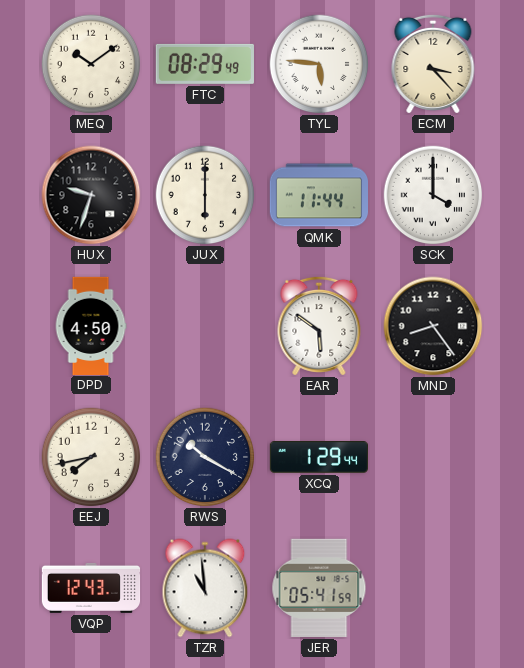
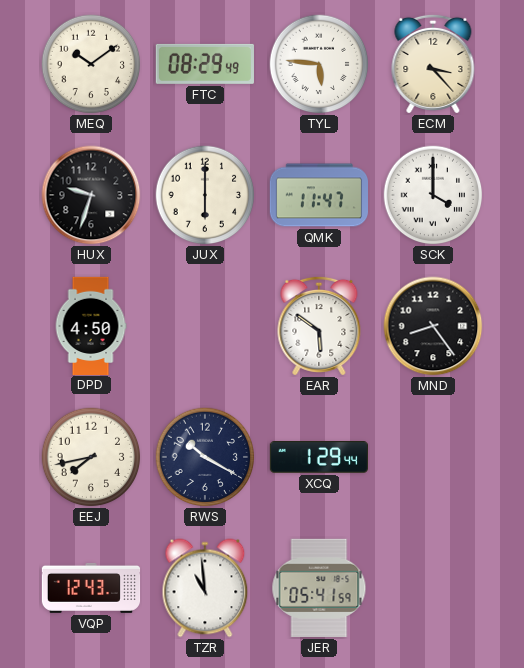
QMK: 11:44 -> 11:47
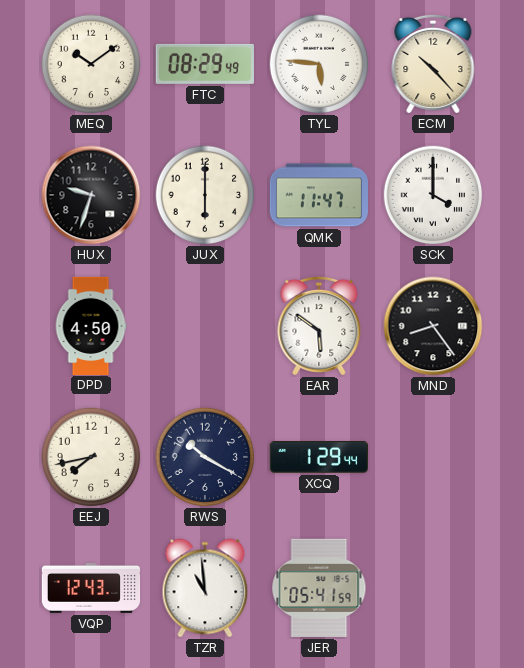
ECM: 3:23 -> 10:23
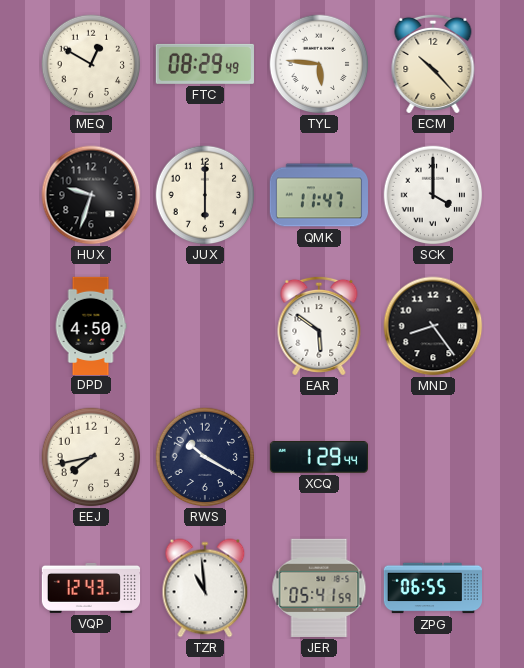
MEQ: 10:09 -> 12:50
ZPG: none -> 06:55
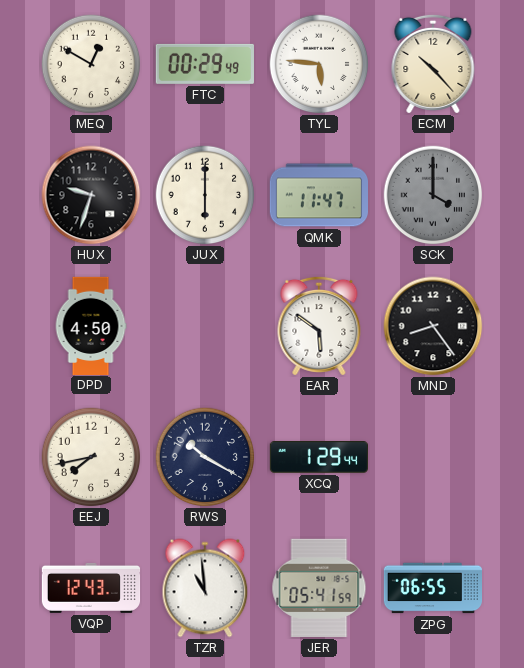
FTC: 08:29 -> 00:29
SCK dial: white -> grey
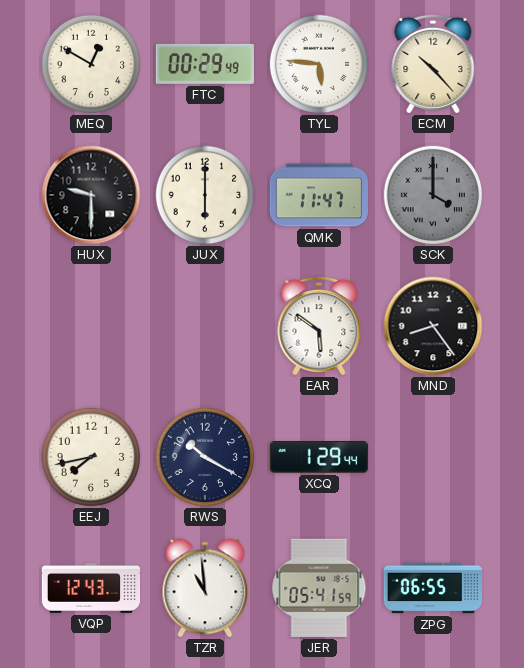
HUX: 9:33 -> 9:30
DPD: 4:50 -> none
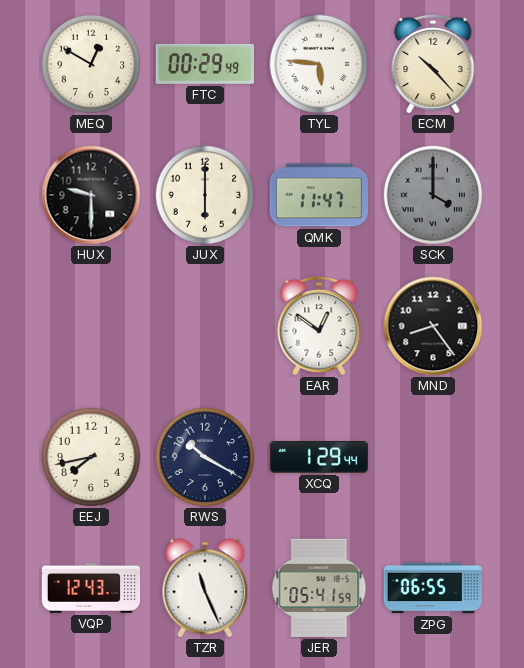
EAR: 5:51 -> 12:51
TZR: 10:59 -> 11:26
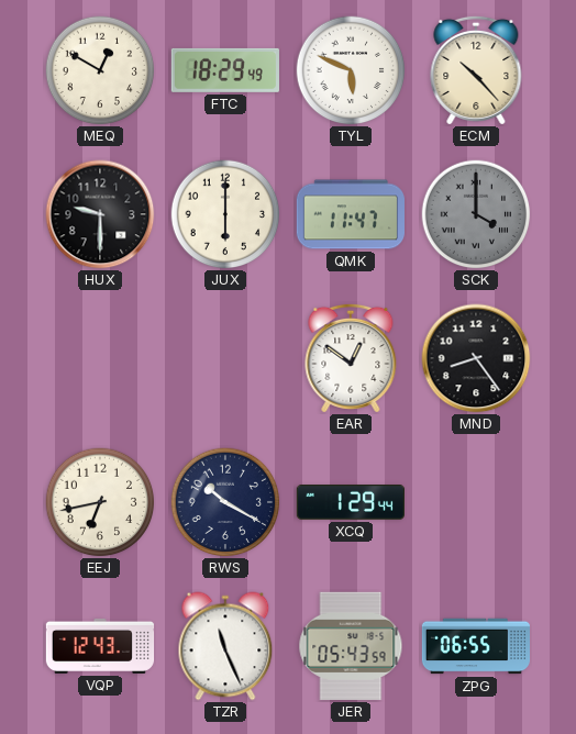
FTC: 00:29 -> 18:29
TYL: 5:46 -> 5:49
EEJ: 7:43 -> 6:43
JER: 05:41 -> 05:43
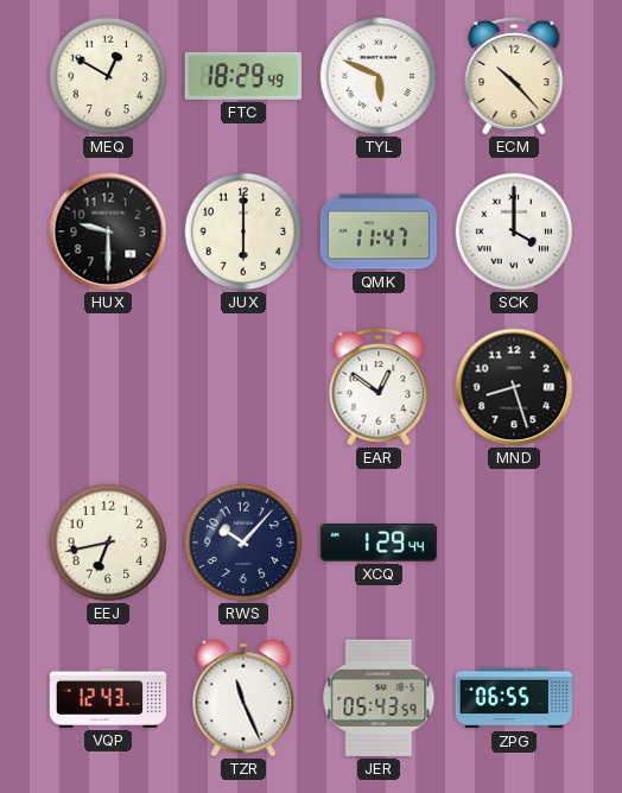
SCK dial: grey -> white
MND: 8:24 -> 8:27
RWS: 10:20 -> 10:07
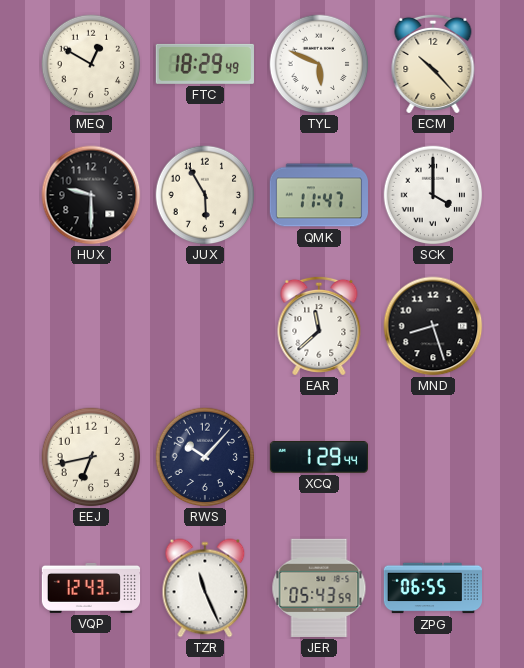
JUX: 6:00 -> 5:55
EAR: 12:51 -> 11:38
